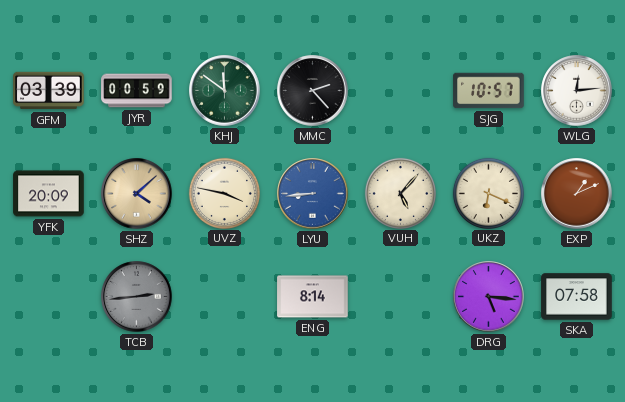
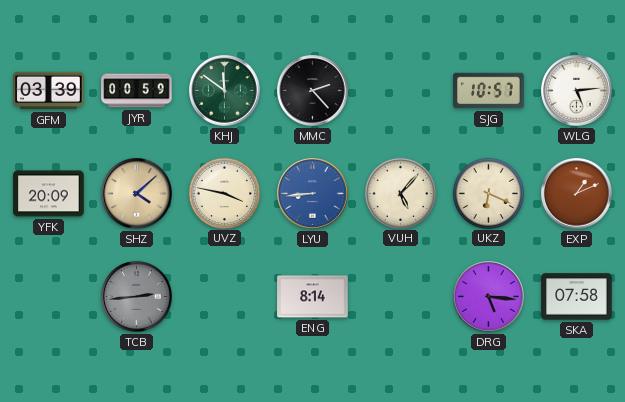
WLG: 12:14 -> 5:14
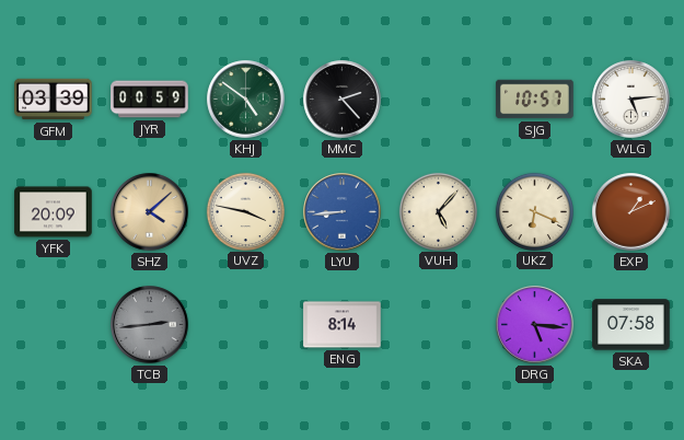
KHJ: 11:51 -> 4:51
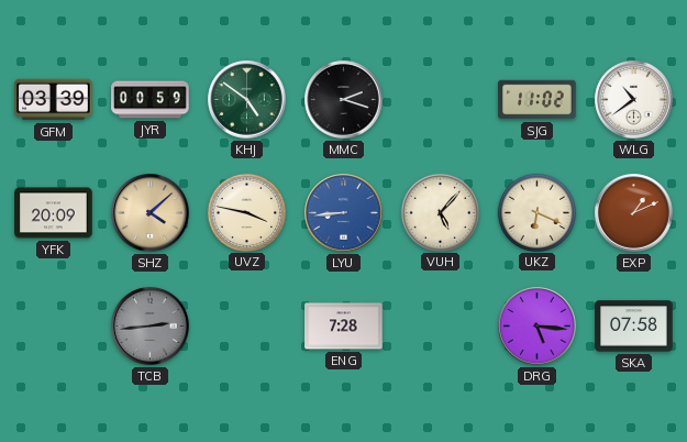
MMC: 2:23 -> 2:18
SJG: 10:57 -> 11:02
WLG: 5:14 -> 10:39
ENG: 8:14 -> 7:28
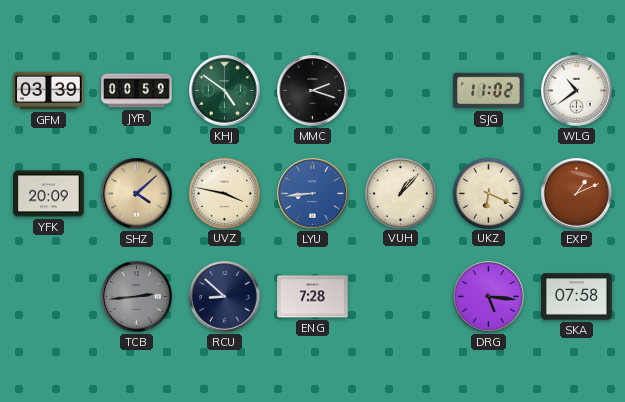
VUH: 5:07 -> 1:07
RCU: none -> 8:52
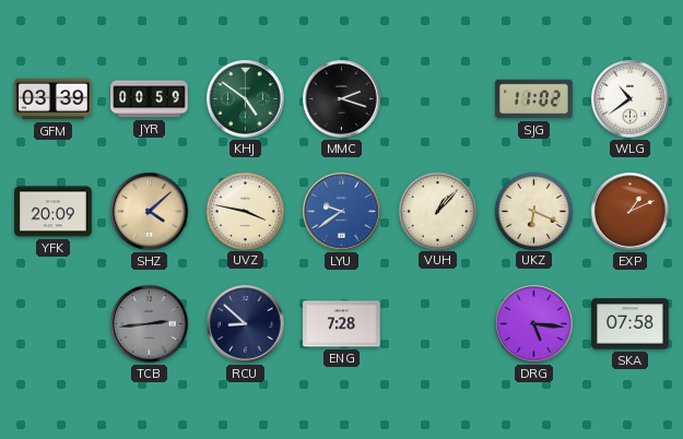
LYU: 8:44 -> 9:39
